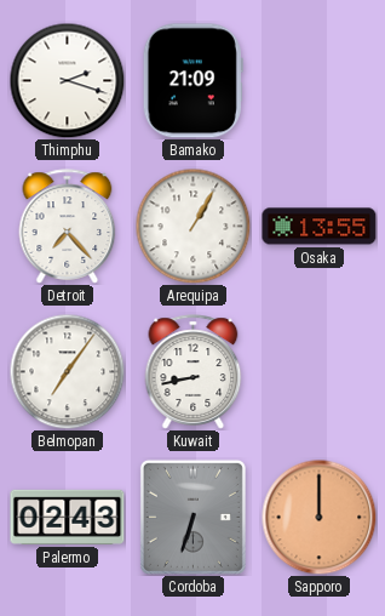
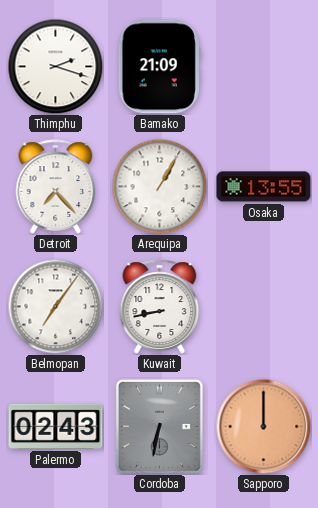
Cordoba: 6:33 -> 6:32
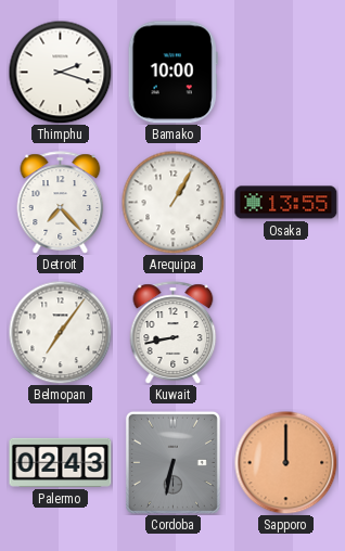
Bamako: 21:09 -> 10:00
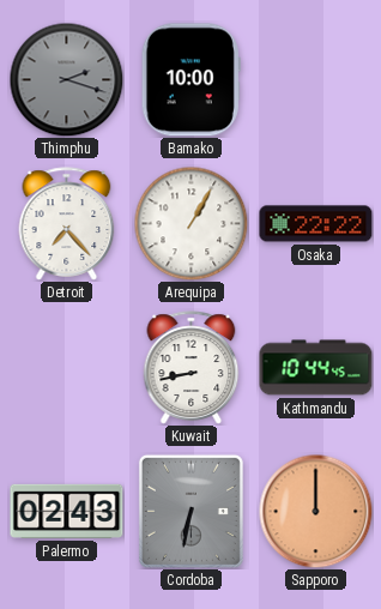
Thimphu dial: white -> grey
Osaka: 13:55 -> 22:22
Belmopan: 7:06 -> none
Kathmandu: none -> 10:44
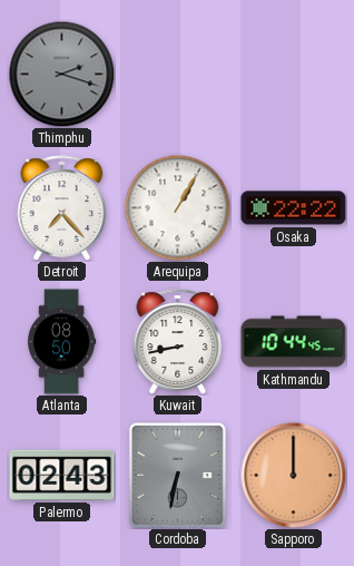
Bamako: 10:00 -> none
Atlanta: none -> 08:50
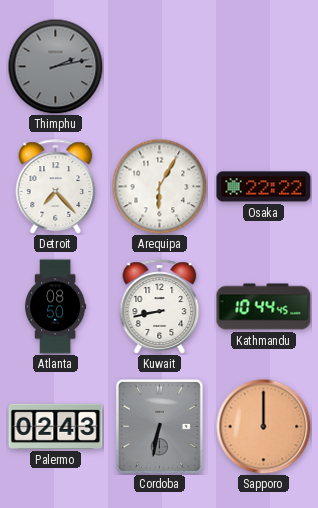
Thimphu: 2:18 -> 2:13
Arequipa: 1:05 -> 6:05
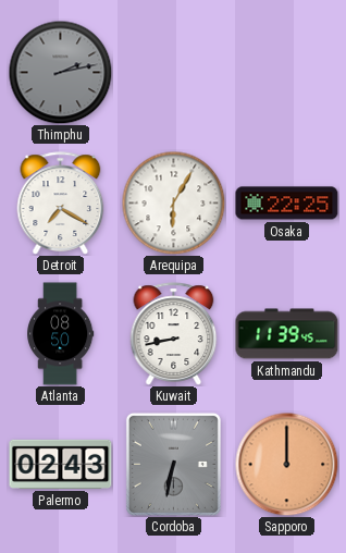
Detroit: 7:23 -> 7:20
Osaka: 22:22 -> 22:25
Kathmandu: 10:44 -> 11:39
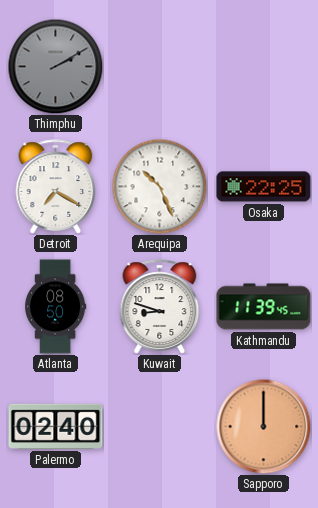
Thimphu: 2:13 -> 2:10
Arequipa: 6:05 -> 10:26
Kuwait: 8:43 -> 8:48
Palermo: 02:43 -> 02:40
Cordoba: 6:32 -> none
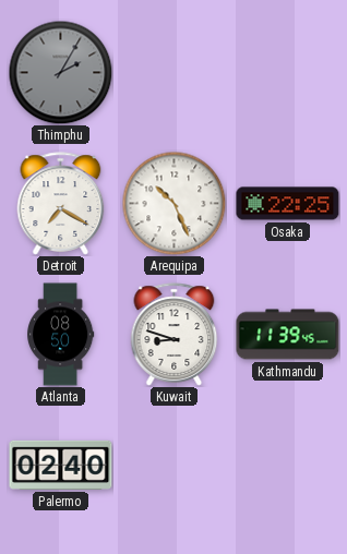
Thimphu: 2:10 -> 2:05
Sapporo: 12:00 -> none
